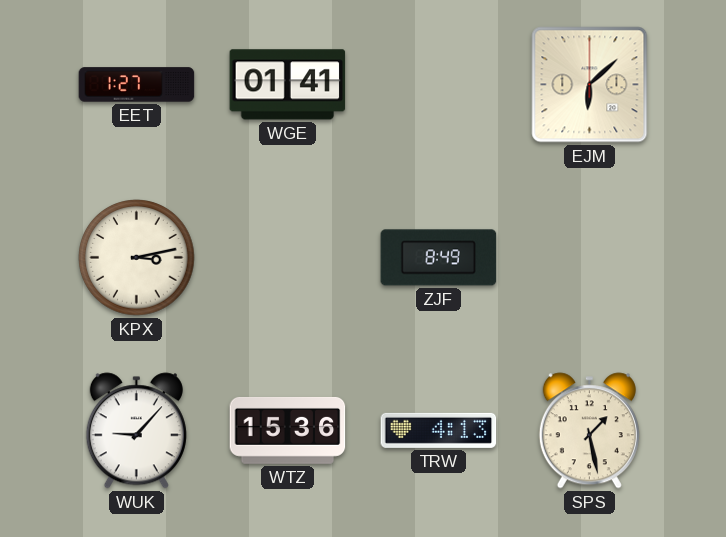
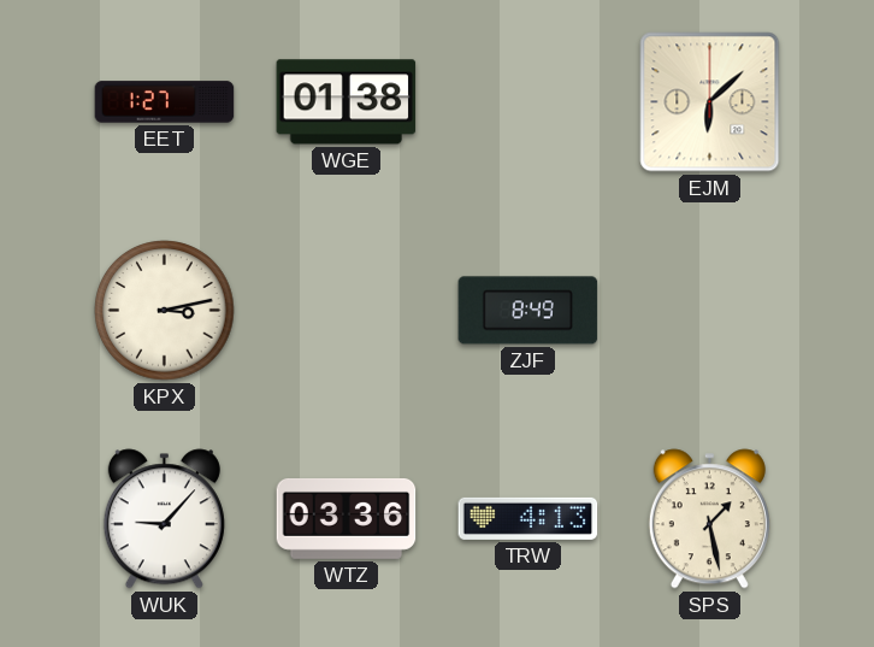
WGE: 01:41 -> 01:38
WTZ: 15:36 -> 03:36
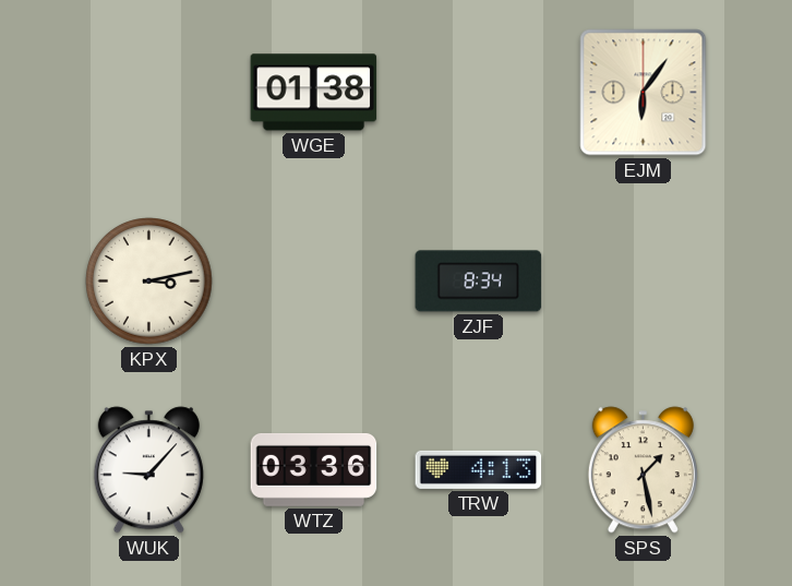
EET: 1:27 -> none
EJM: 6:08 -> 6:06
ZJF: 8:49 -> 8:34
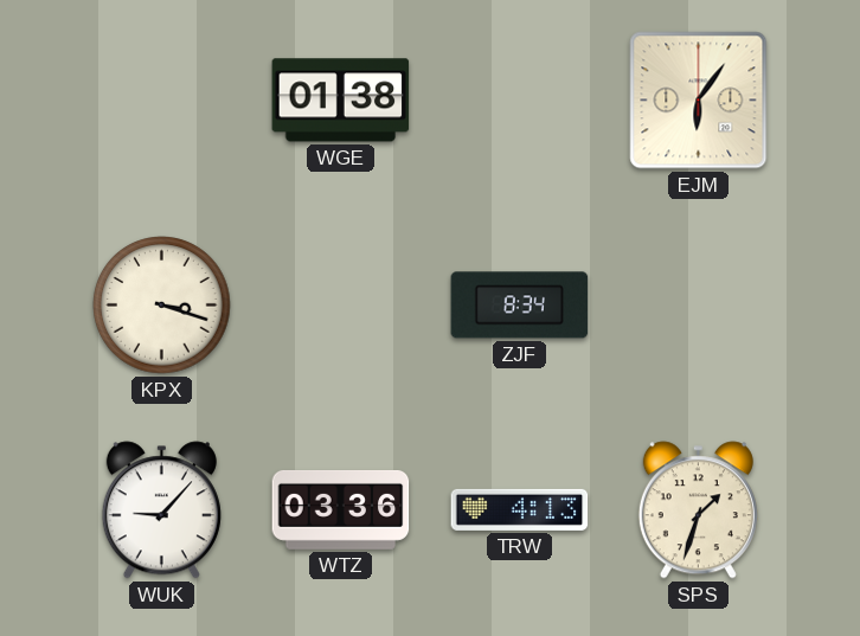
KPX: 3:13 -> 3:18
SPS: 1:28 -> 1:33
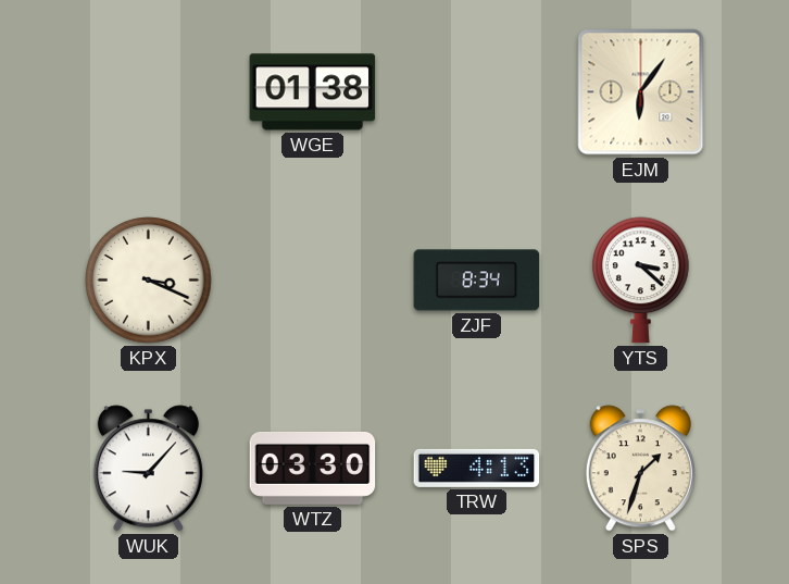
KPX: 3:18 -> 3:19
YTS: none -> 3:22
WTZ: 03:36 -> 03:30
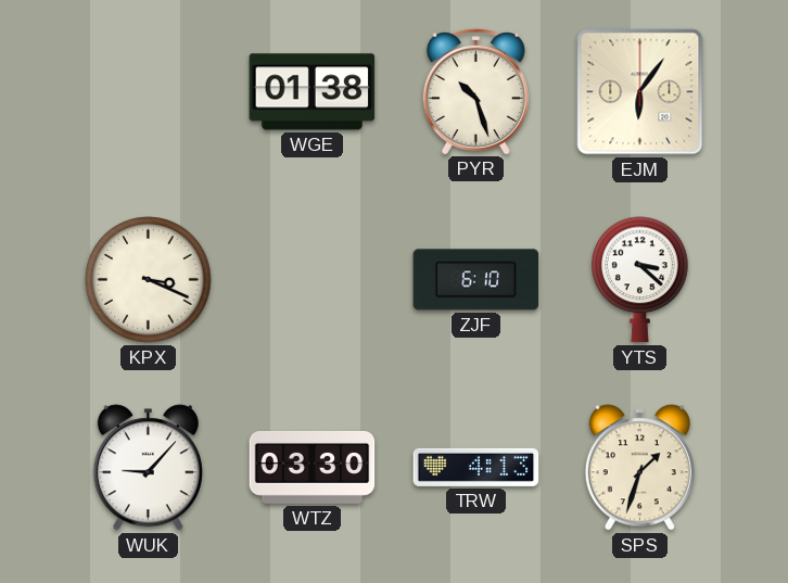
PYR: none -> 10:27
ZJF: 8:34 -> 6:10
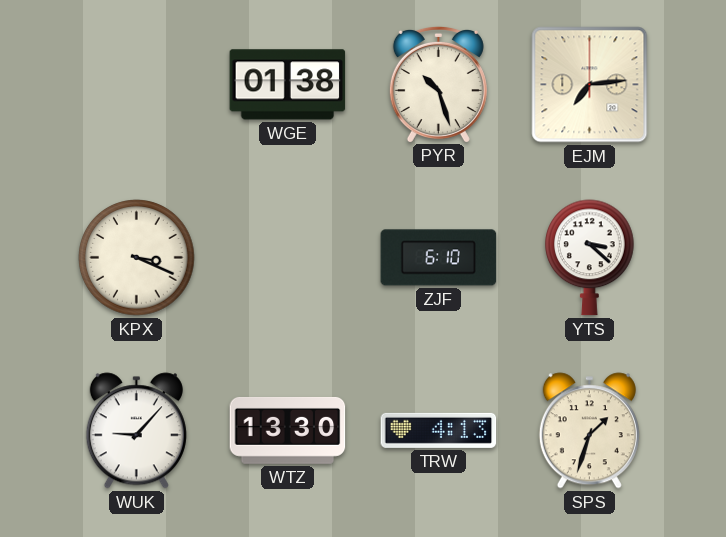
EJM: 6:06 -> 7:14
WTZ: 03:30 -> 13:30
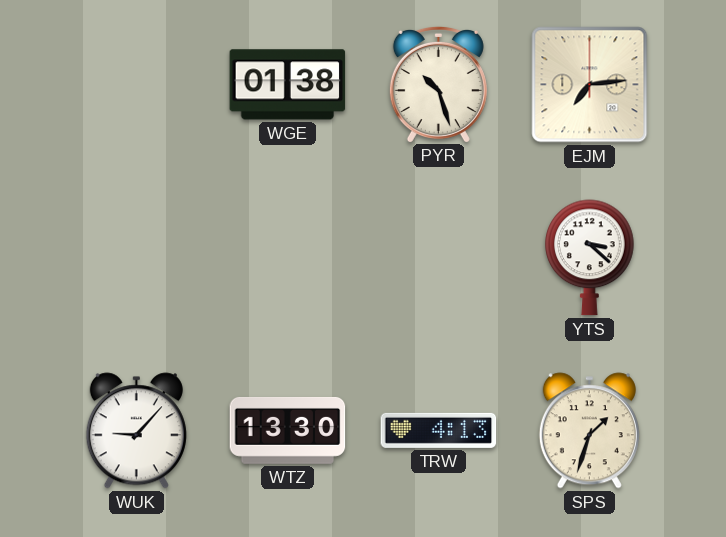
KPX: 3:19 -> none
ZJF: 6:10 -> none
